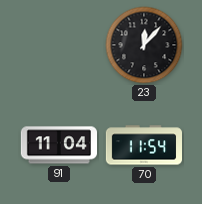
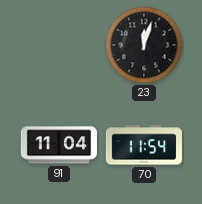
23: 12:07 -> 12:03
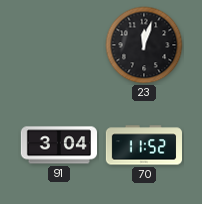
91: 11:04 -> 3:04
70: 11:54 -> 11:52
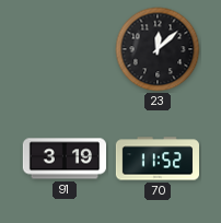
23: 12:03 -> 12:08
91: 3:04 -> 3:19
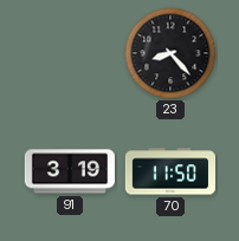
23: 12:08 -> 8:23
70: 11:52 -> 11:50
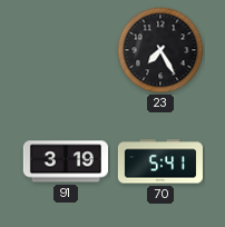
23: 8:23 -> 7:25
70: 11:50 -> 5:41
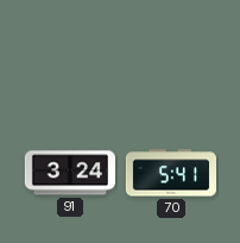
23: 7:25 -> none
91: 3:19 -> 3:24
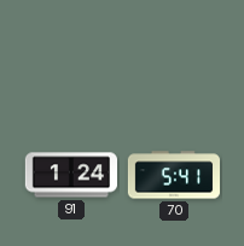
91: 3:24 -> 1:24
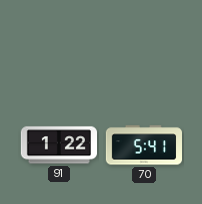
91: 1:24 -> 1:22
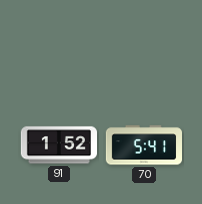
91: 1:22 -> 1:52
